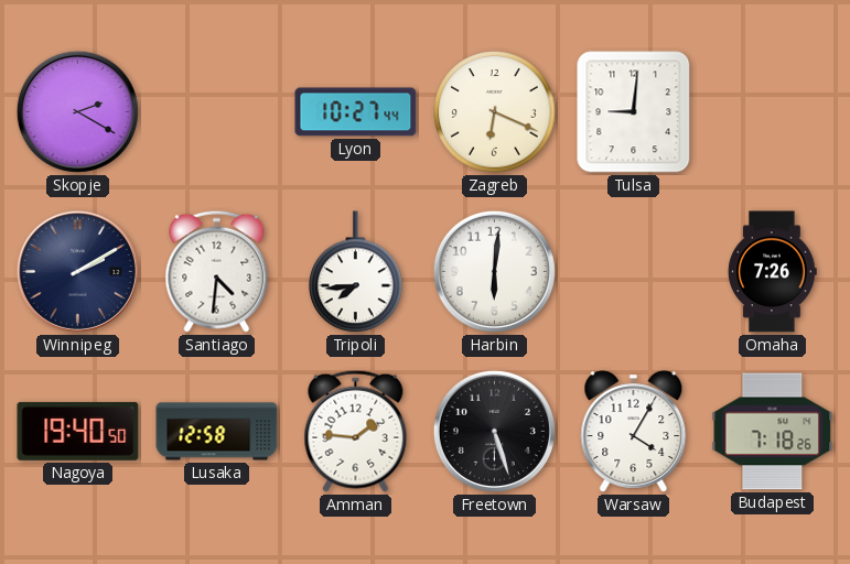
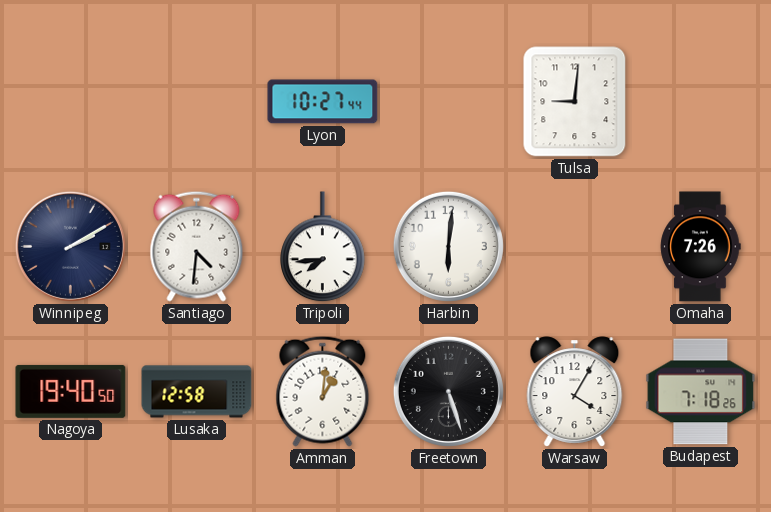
Skopje: 2:20 -> none
Zagreb: 6:19 -> none
Amman: 1:46 -> 1:01
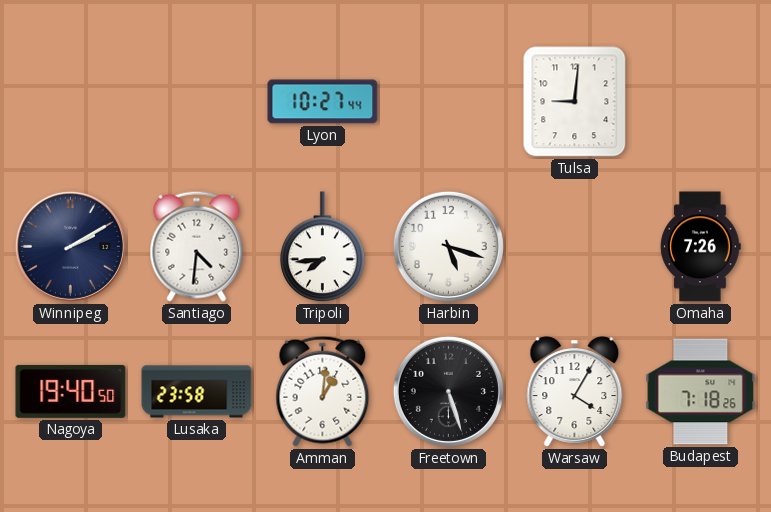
Harbin: 6:01 -> 5:18
Lusaka: 12:58 -> 23:58
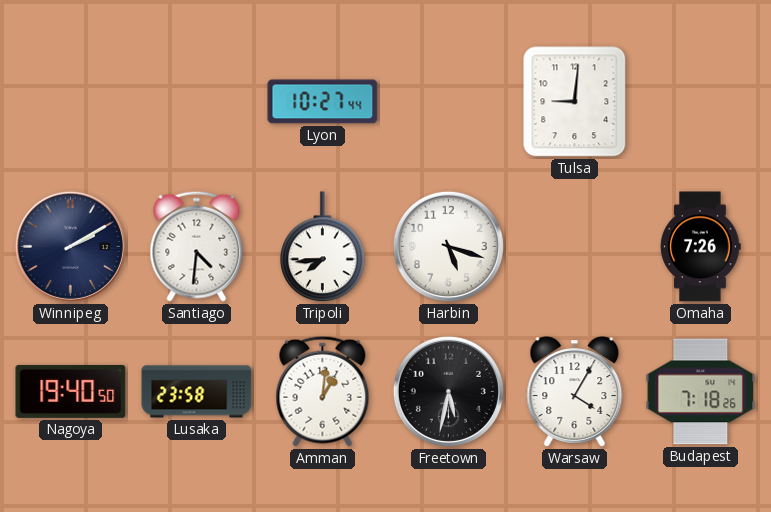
Freetown: 5:27 -> 5:32
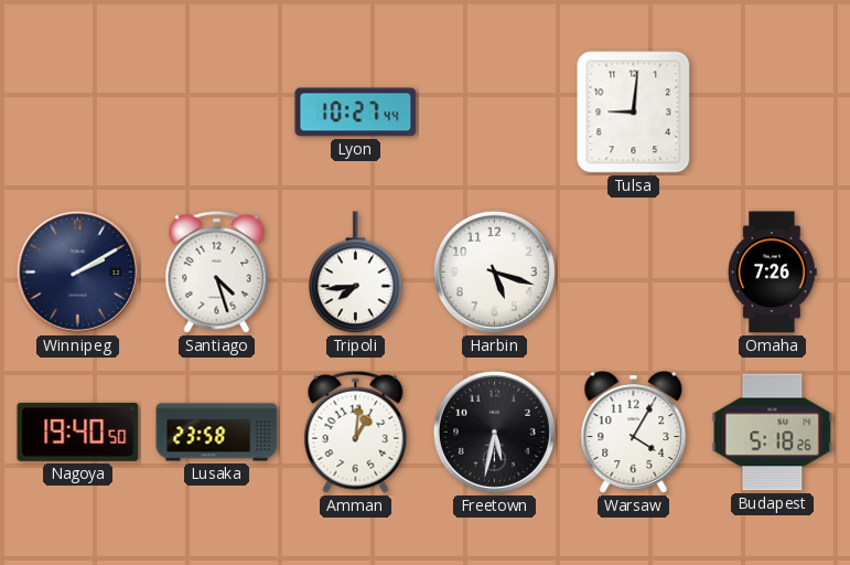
Santiago: 4:31 -> 4:27
Budapest: 7:18 -> 5:18
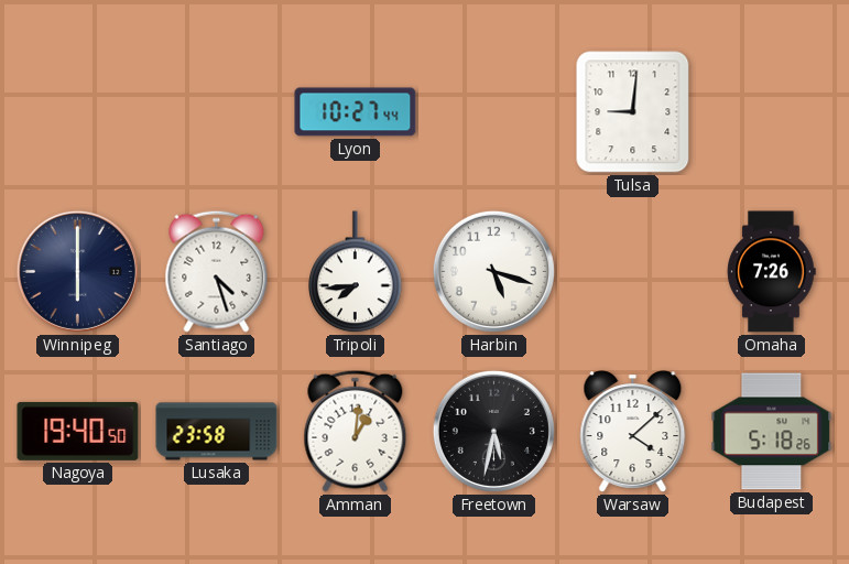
Winnipeg: 2:10 -> 6:00
Warsaw: 4:05 -> 4:08
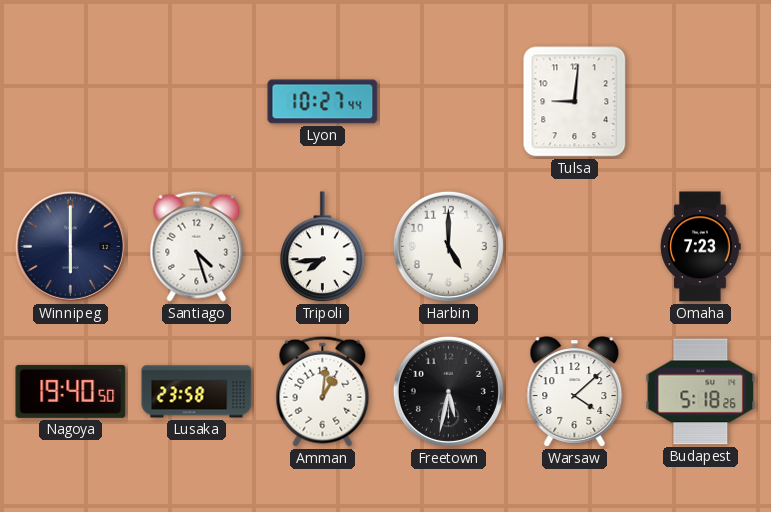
Harbin: 5:18 -> 5:00
Omaha: 7:26 -> 7:23
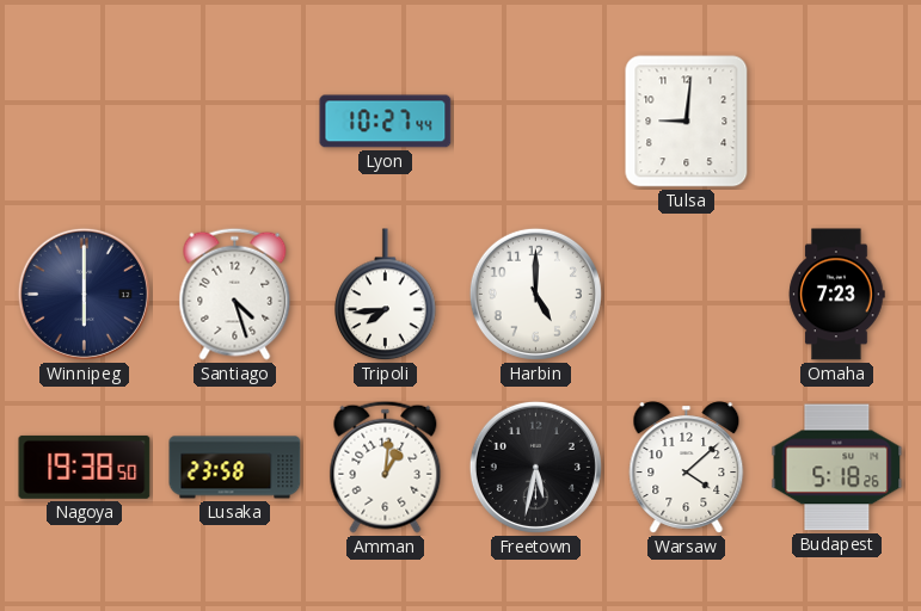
Nagoya: 19:40 -> 19:38
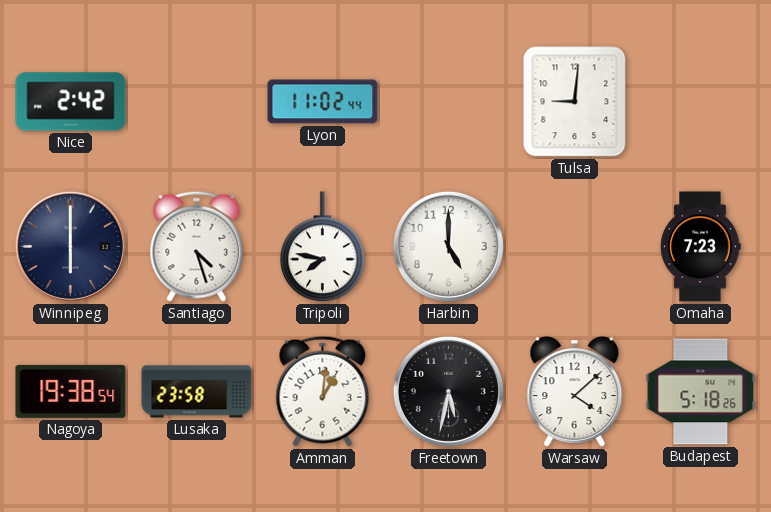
Nice: none -> 2:42
Lyon: 10:27 -> 11:02
Tripoli: 7:44 -> 7:47
Nagoya: 19:38:50 -> 19:38:54
